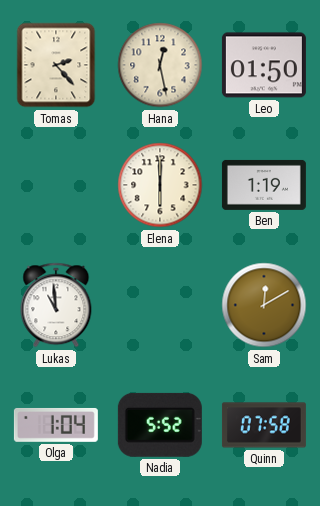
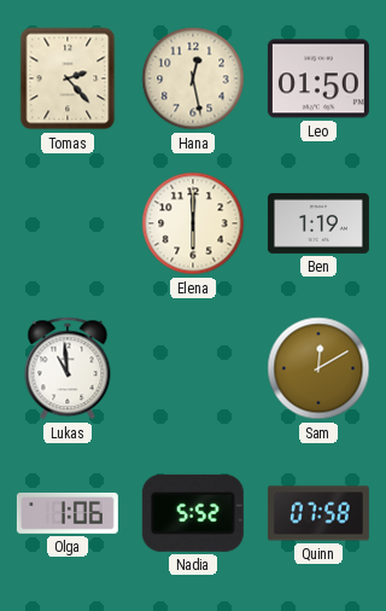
Olga: 1:04 -> 1:06
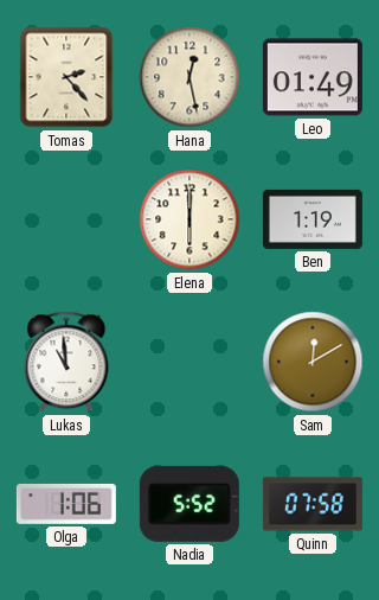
Leo: 01:50 -> 01:49
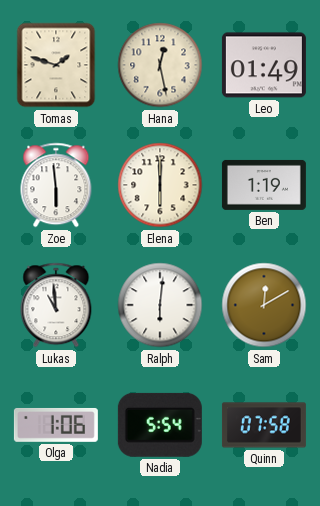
Tomas: 2:23 -> 1:48
Zoe: none -> 5:59
Ralph: none -> 6:01
Nadia: 5:52 -> 5:54
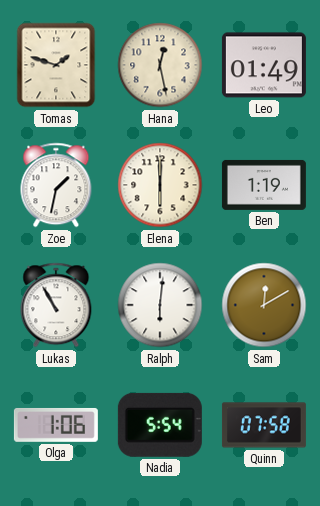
Zoe: 5:59 -> 1:32
Lukas: 10:59 -> 10:55
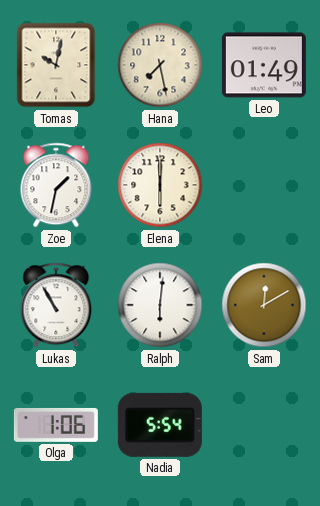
Tomas: 1:48 -> 10:02
Hana: 12:28 -> 7:28
Ben: 1:19 -> none
Quinn: 07:58 -> none
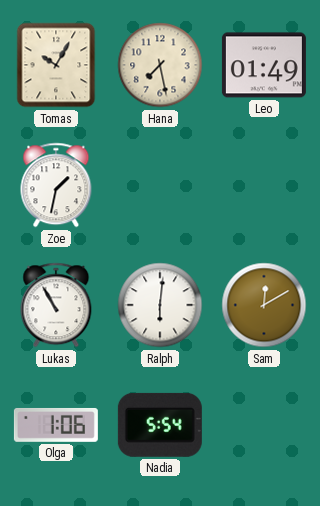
Tomas: 10:02 -> 10:05
Elena: 6:00 -> none
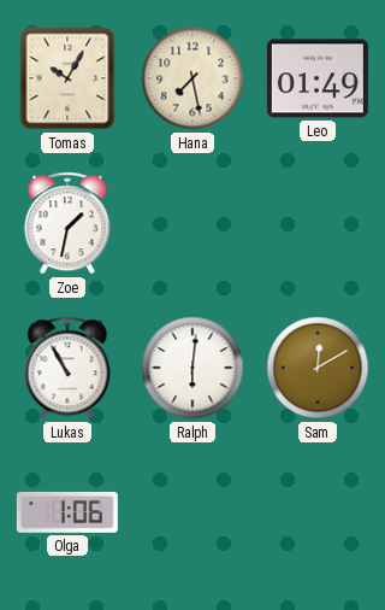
Nadia: 5:54 -> none
